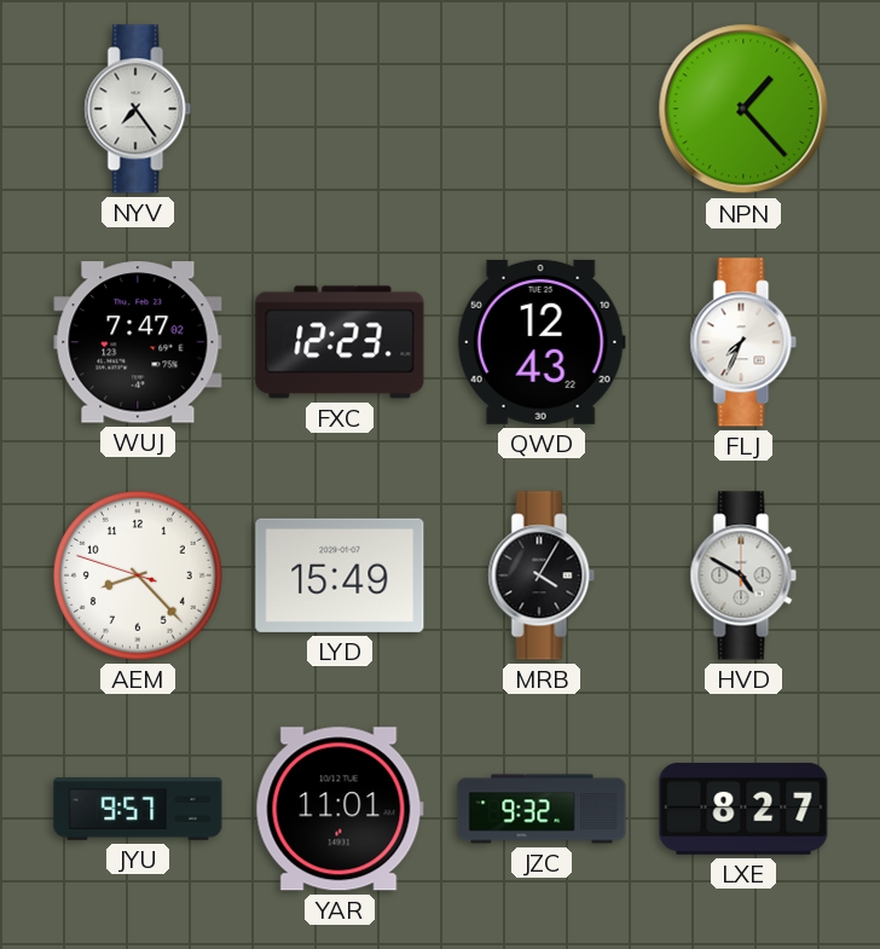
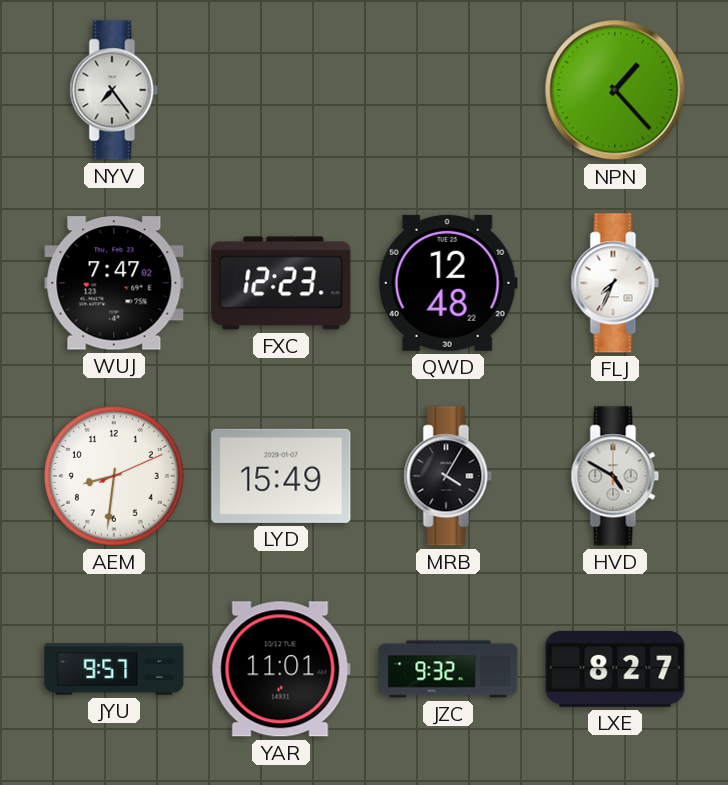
QWD: 12:43 -> 12:48
AEM: 8:22 -> 8:31
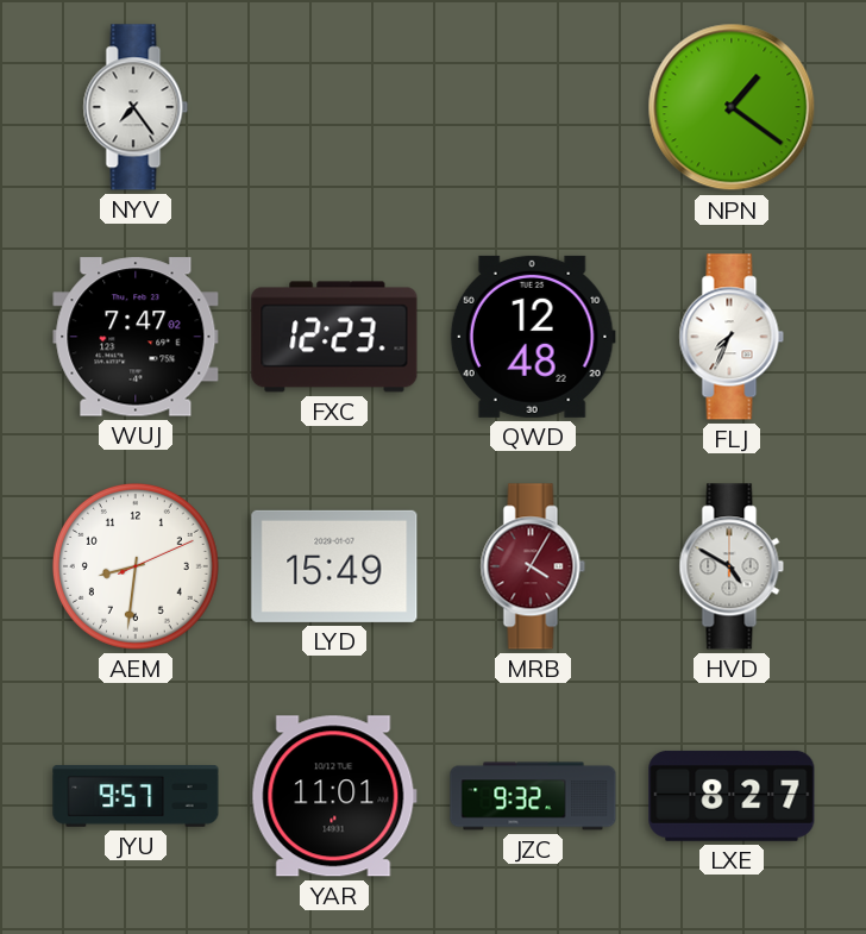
NPN: 1:23 -> 1:21
MRB dial: black -> burgundy
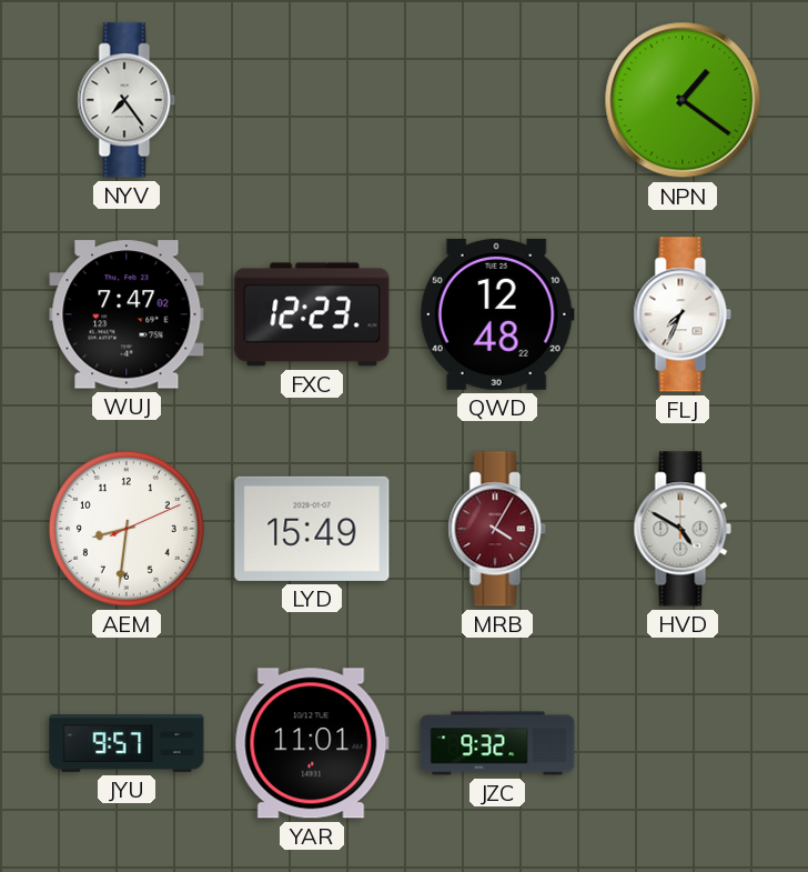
LXE: 8:27 -> none
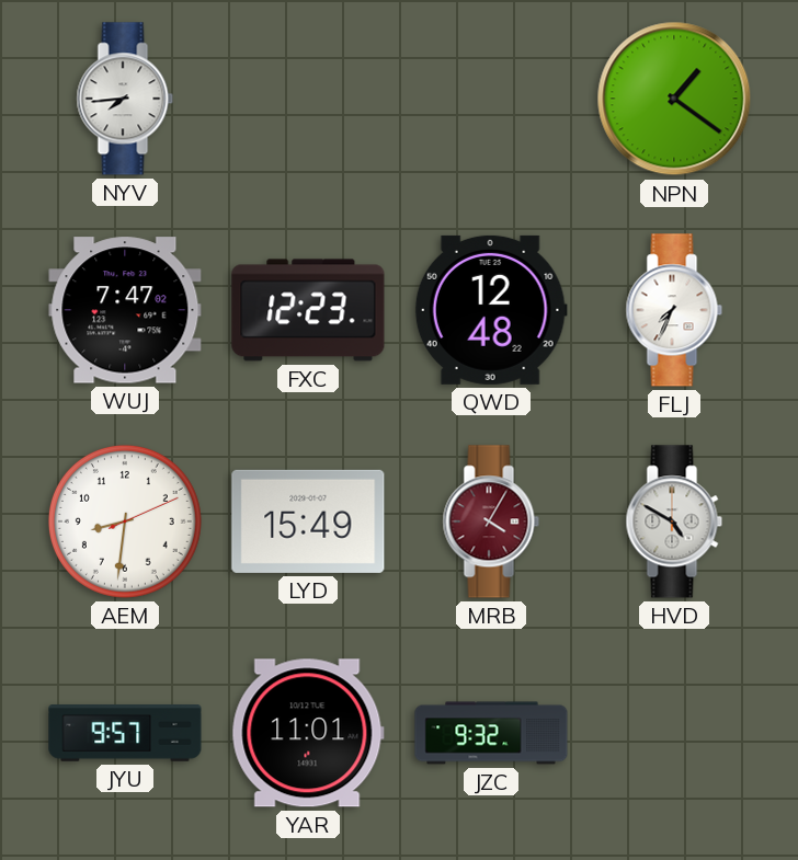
NYV: 7:24 -> 7:44
